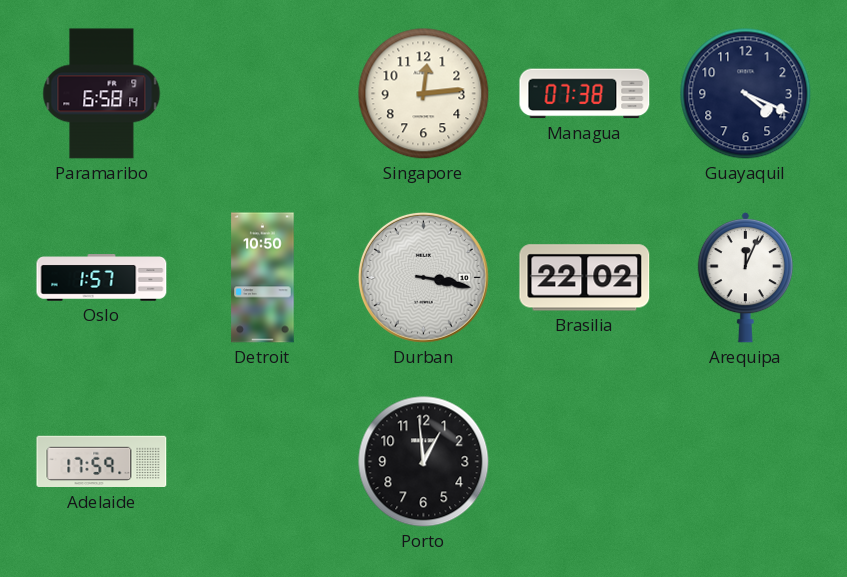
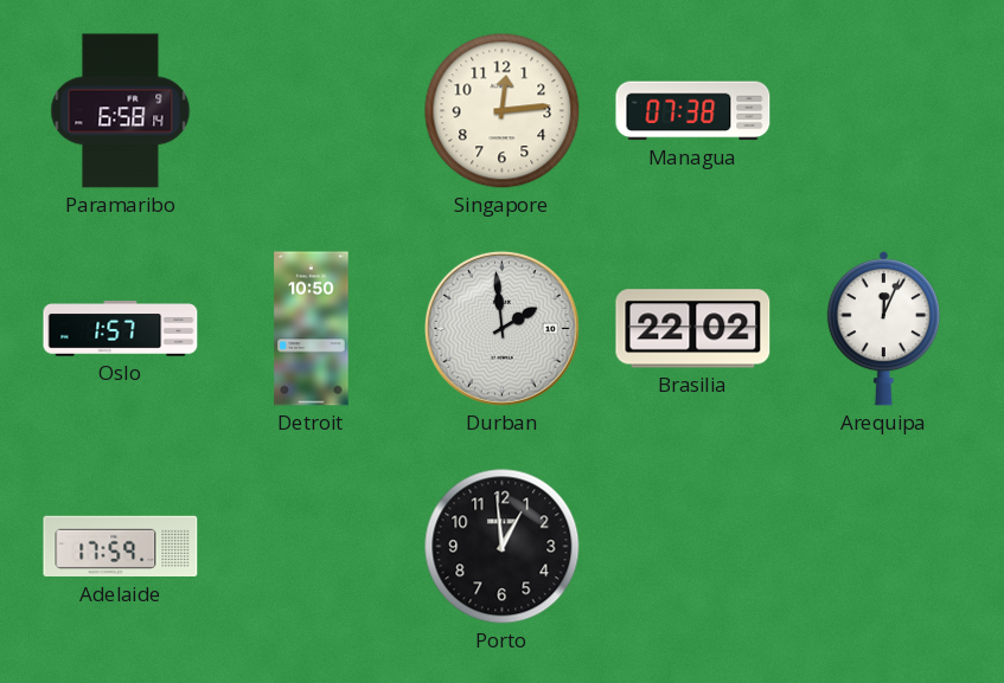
Guayaquil: 4:19 -> none
Durban: 3:17 -> 1:59
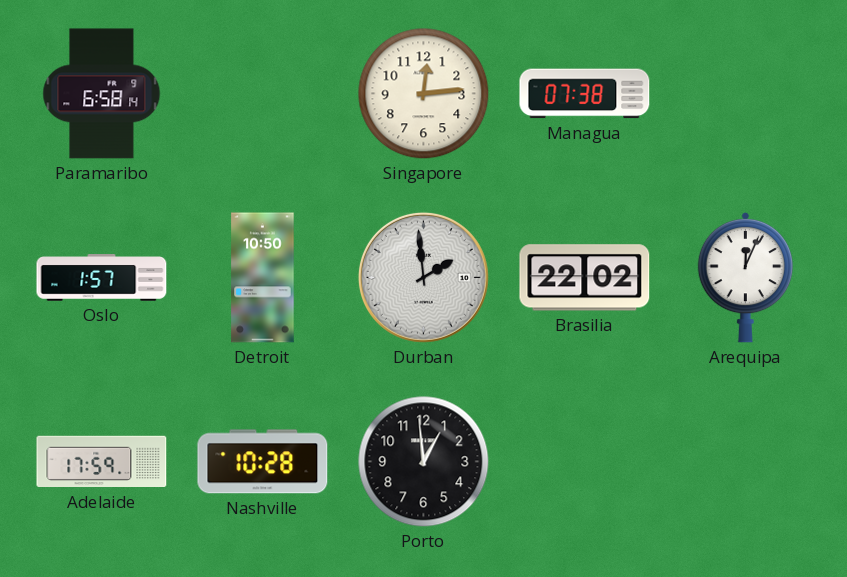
Nashville: none -> 10:28
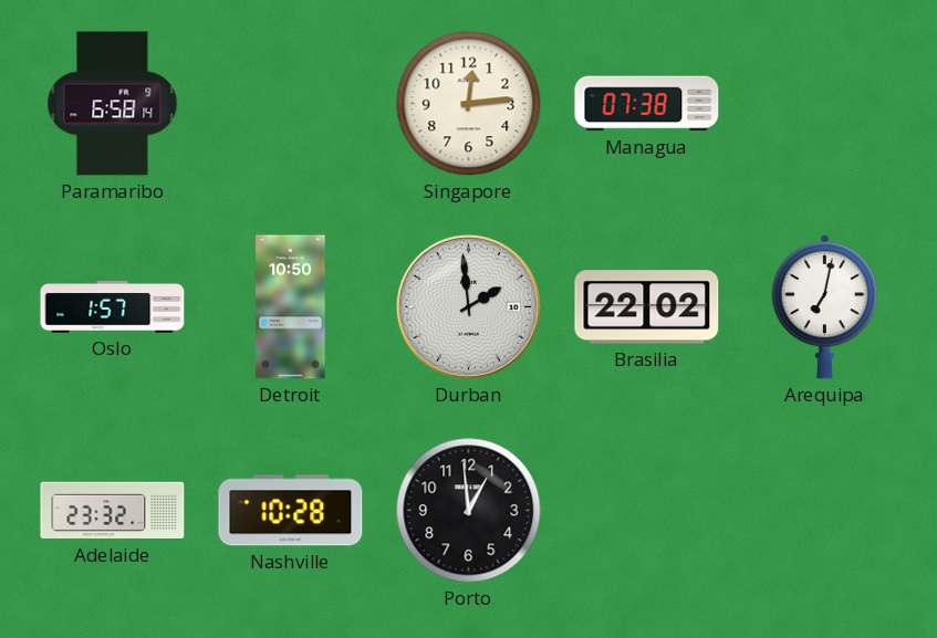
Arequipa: 12:04 -> 7:02
Adelaide: 17:59 -> 23:32
